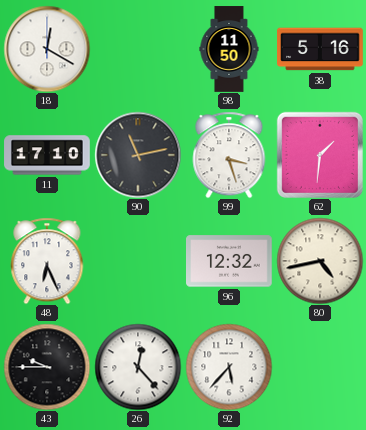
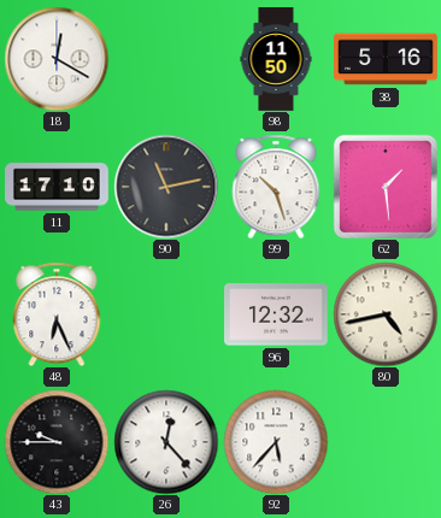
99: 3:27 -> 10:27
62: 1:31 -> 1:29
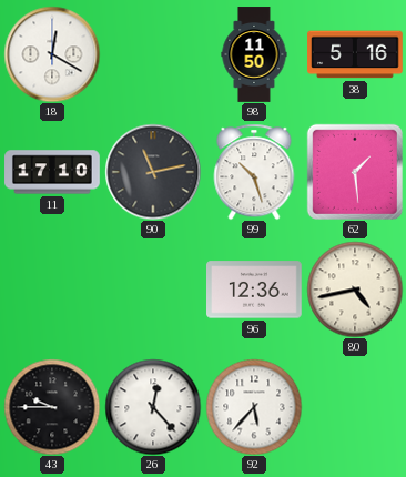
48: 6:26 -> none
96: 12:32 -> 12:36
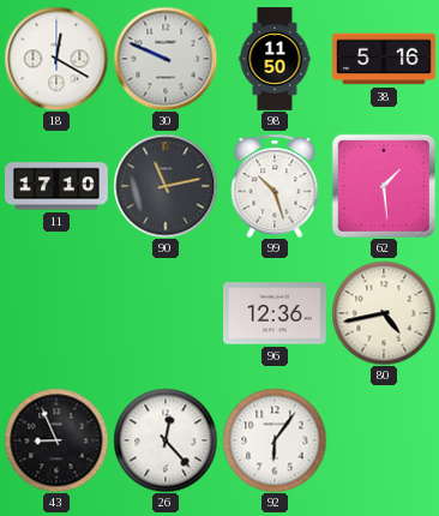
30: none -> 9:49
43: 9:45 -> 8:56
92: 5:37 -> 6:06
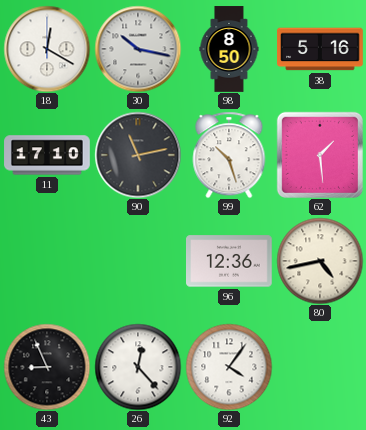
30: 9:49 -> 10:17
98: 11:50 -> 8:50
92: 6:06 -> 4:06
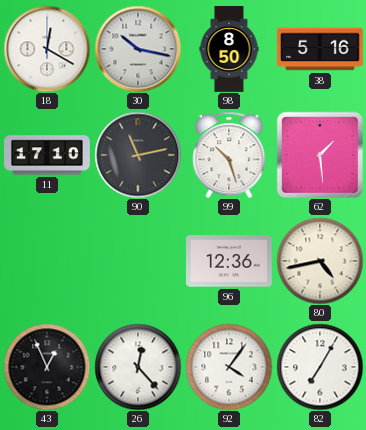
43: 8:56 -> 12:56
82: none -> 7:05
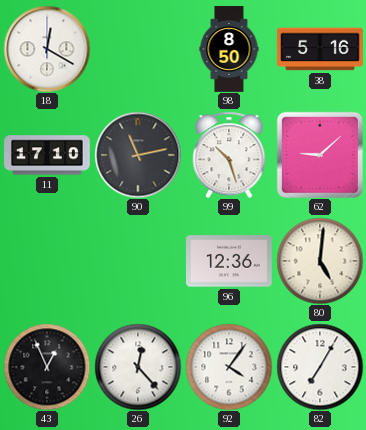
30: 10:17 -> none
62: 1:29 -> 9:08
80: 4:43 -> 5:01
